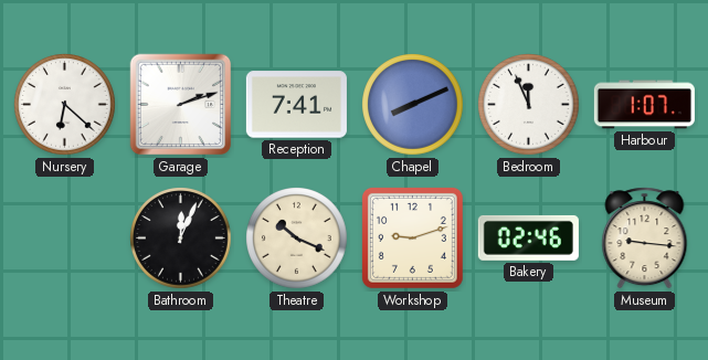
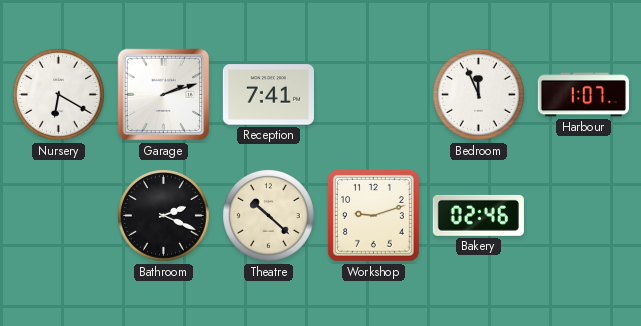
Nursery: 6:22 -> 6:20
Chapel: 8:11 -> none
Bathroom: 12:04 -> 2:19
Theatre: 10:19 -> 10:22
Museum: 9:16 -> none
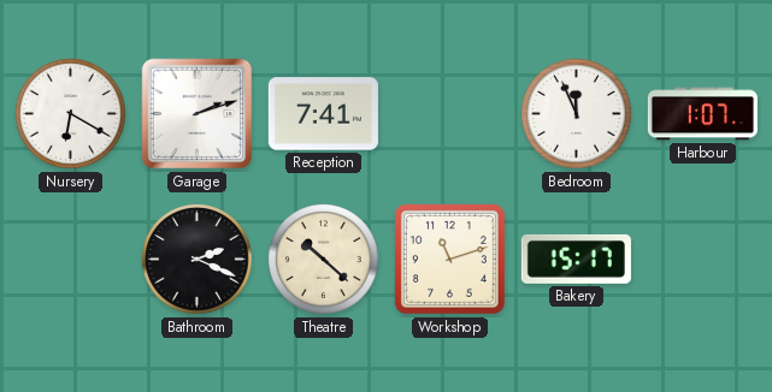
Workshop: 9:12 -> 11:12
Bakery: 02:46 -> 15:17
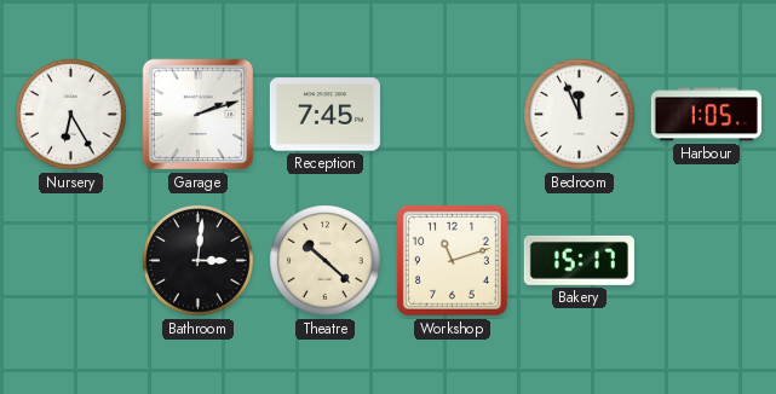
Nursery: 6:20 -> 6:25
Reception: 7:41 -> 7:45
Harbour: 1:07 -> 1:05
Bathroom: 2:19 -> 3:01
